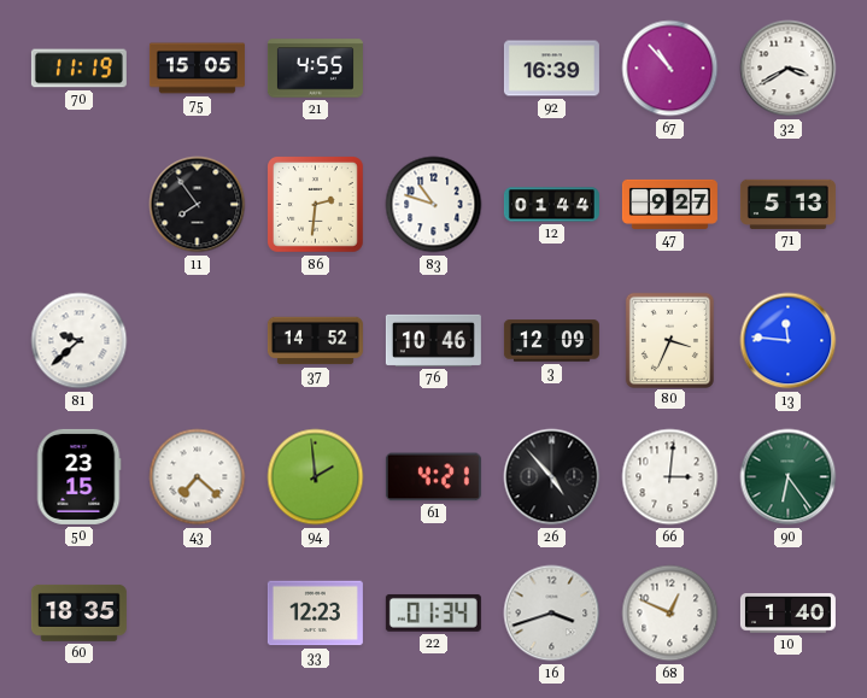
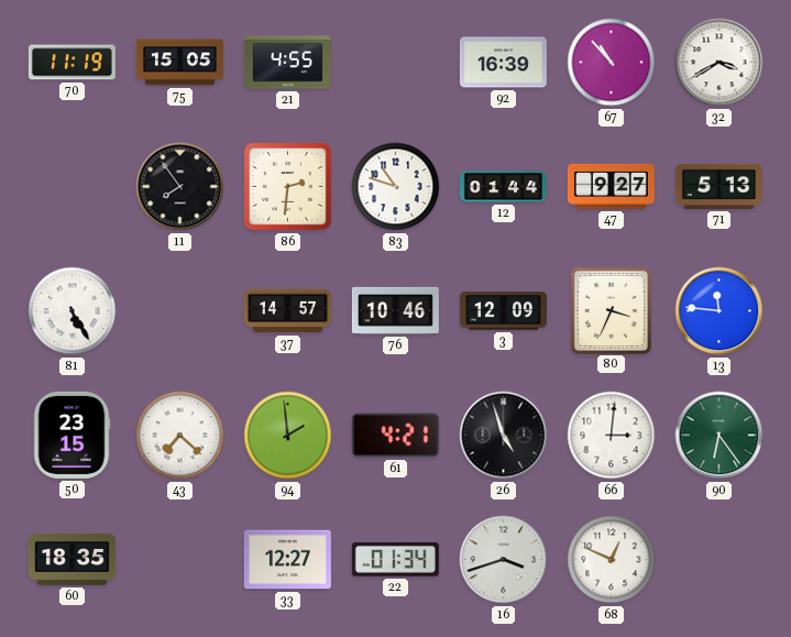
81: 9:38 -> 5:25
37: 14:52 -> 14:57
26: 4:53 -> 4:57
33: 12:23 -> 12:27
10: 1:40 -> none
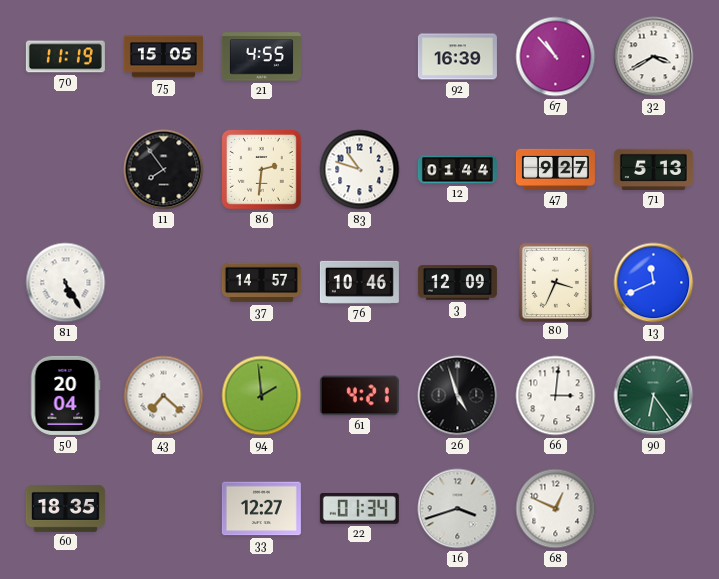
13: 11:46 -> 11:41
50: 23:15 -> 20:04
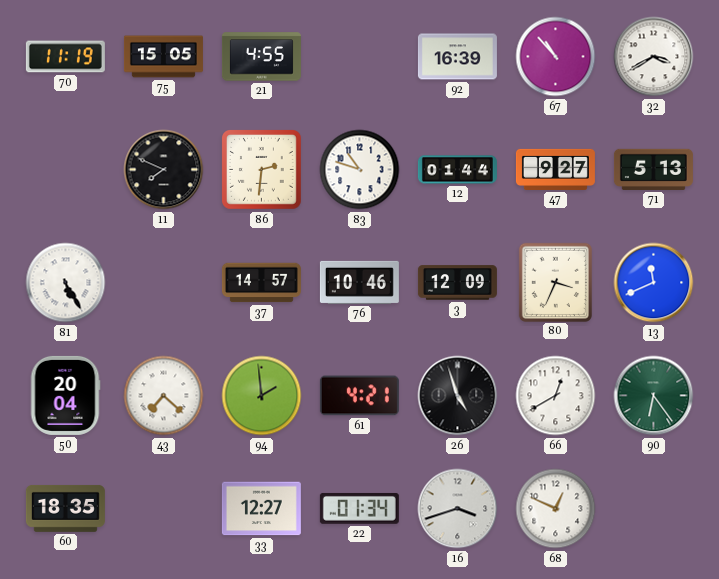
11: 7:54 -> 7:49
66: 3:01 -> 12:40
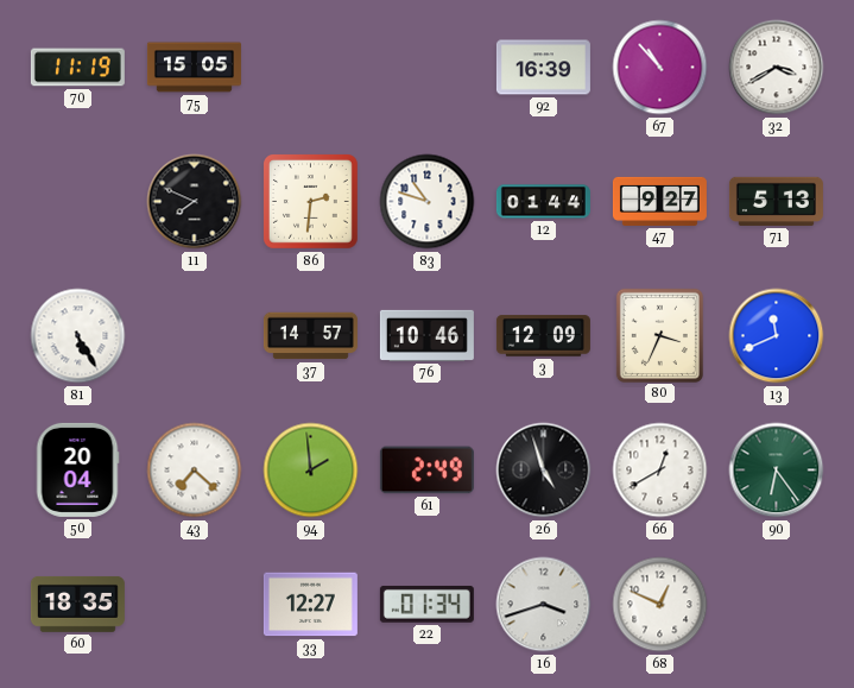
21: 4:55 -> none
61: 4:21 -> 2:49
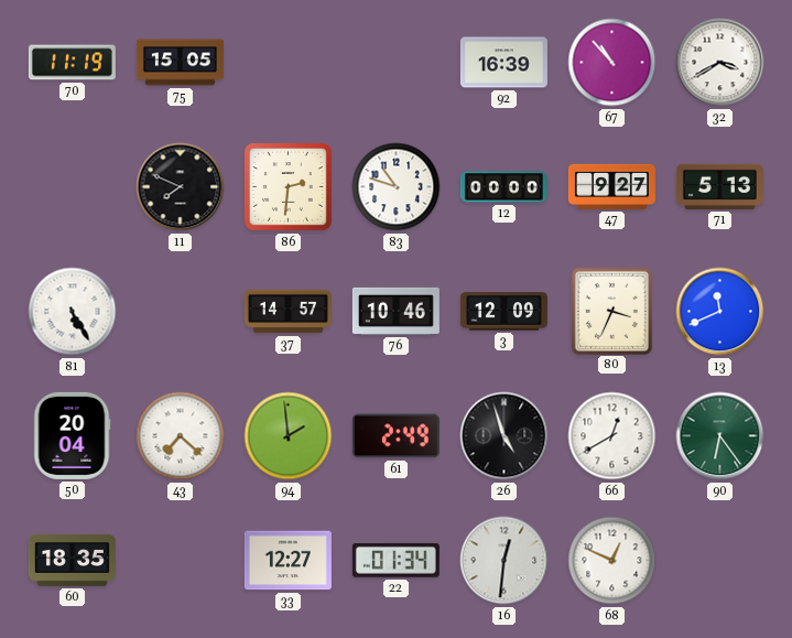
12: 01:44 -> 00:00
16: 3:42 -> 12:31
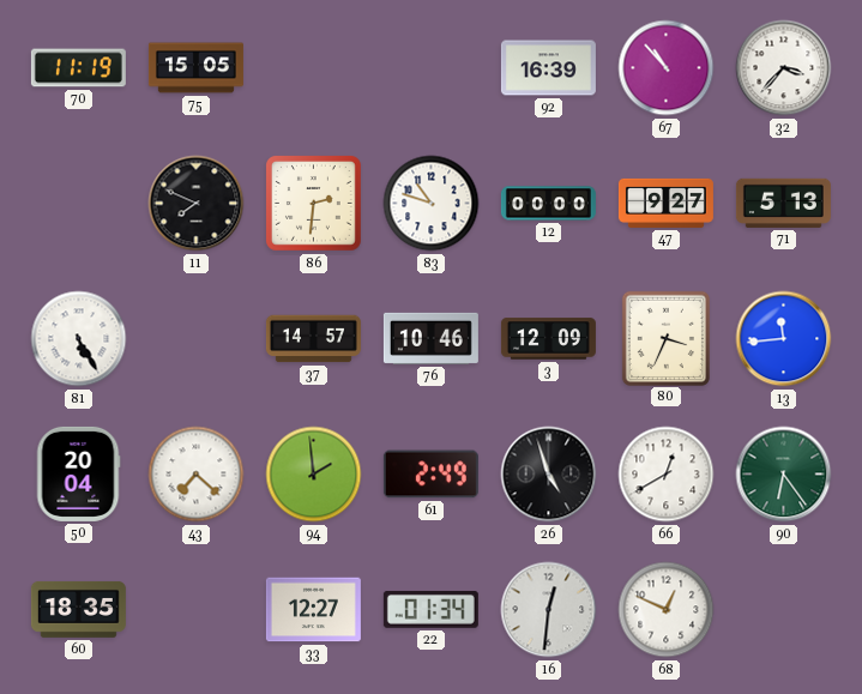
32: 3:40 -> 3:37
13: 11:41 -> 11:44
